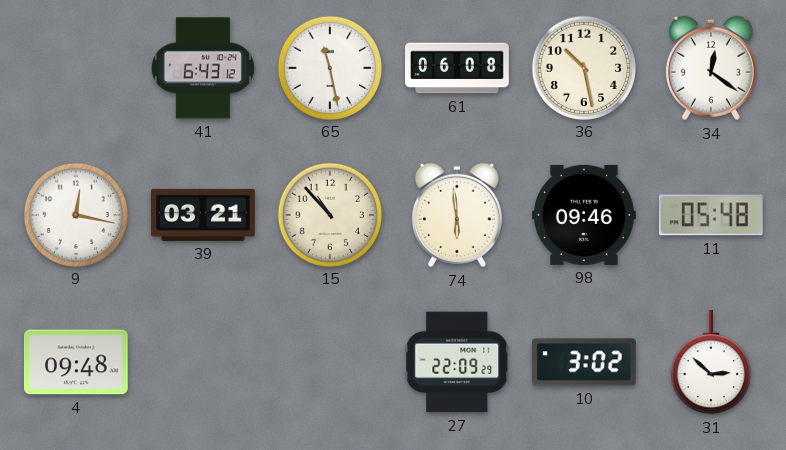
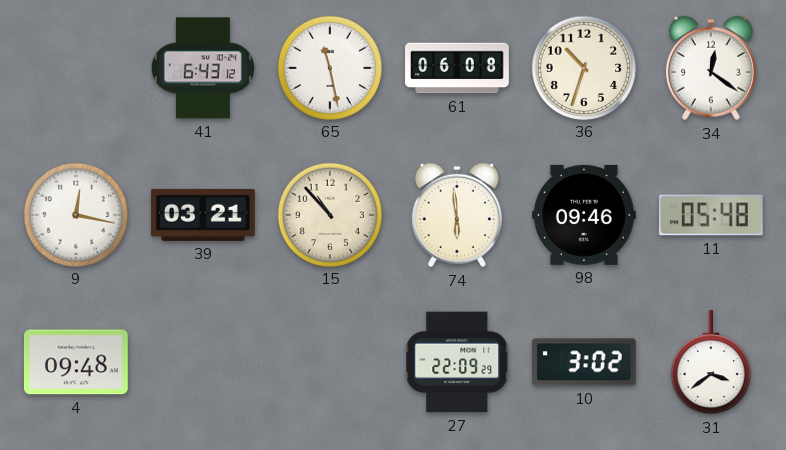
36: 10:28 -> 10:33
31: 2:52 -> 3:39
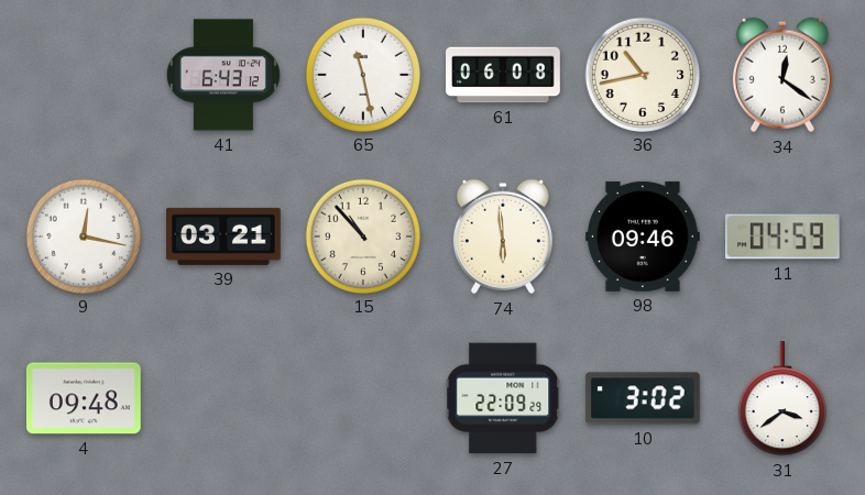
36: 10:33 -> 10:43
11: 05:48 -> 04:59
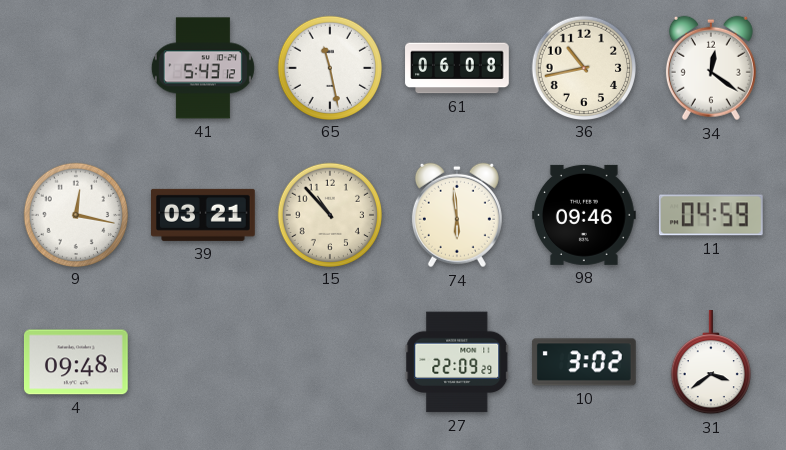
41: 6:43 -> 5:43
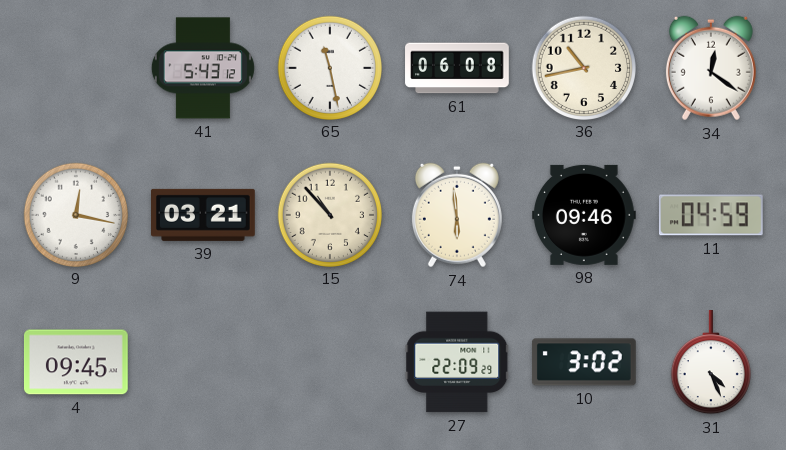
4: 09:48 -> 09:45
31: 3:39 -> 4:26
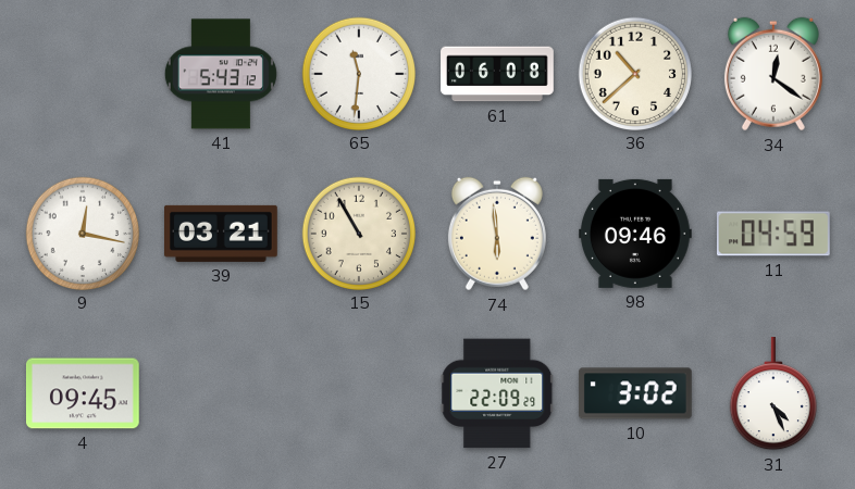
65: 11:28 -> 11:31
36: 10:43 -> 10:38
15: 10:53 -> 10:55
